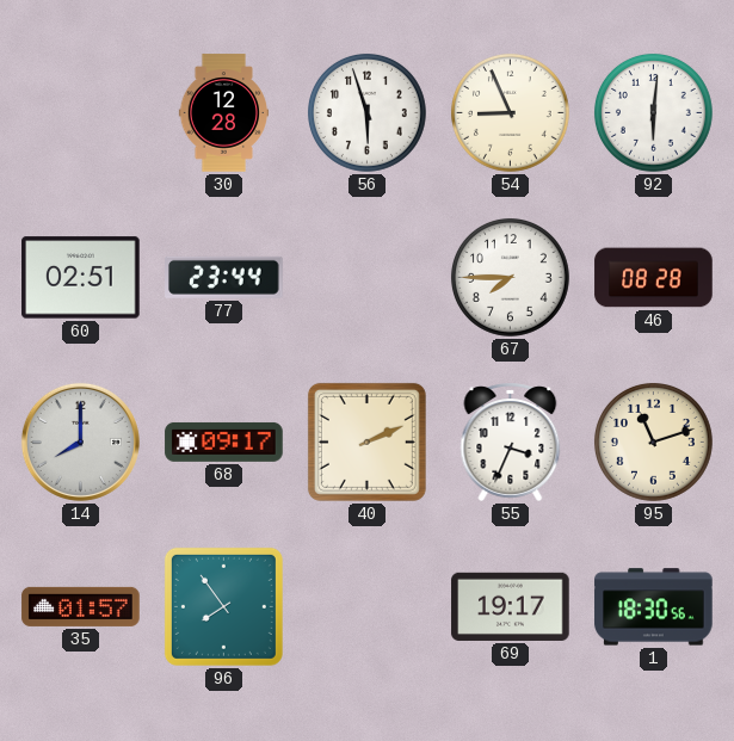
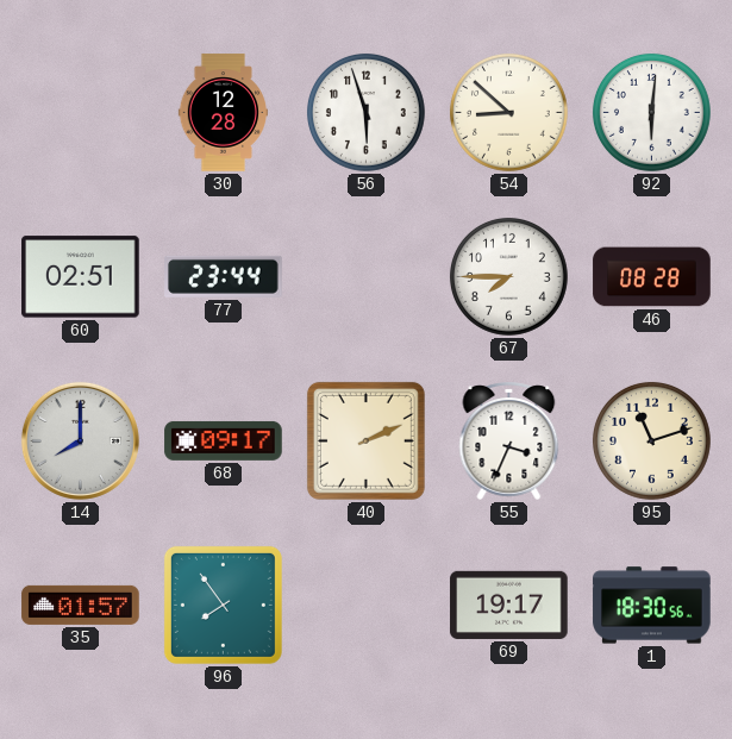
54: 8:56 -> 8:52
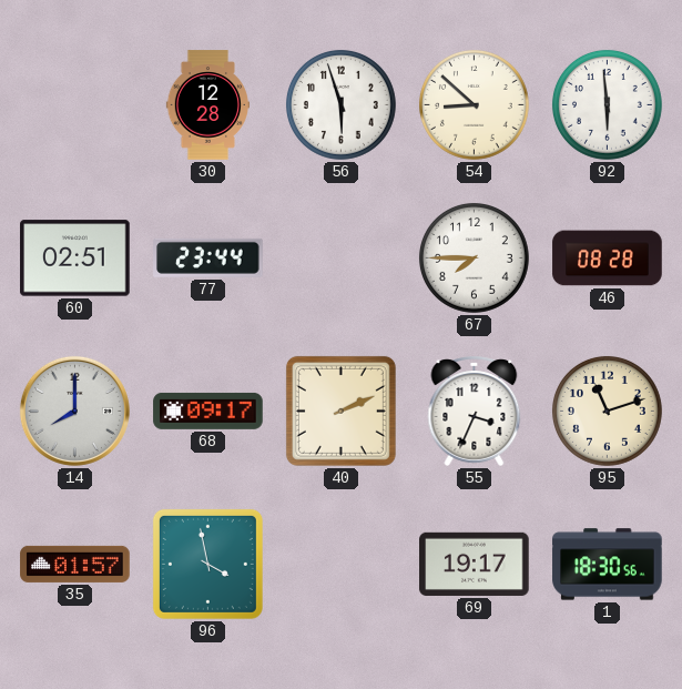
92: 6:01 -> 5:59
96: 7:54 -> 3:58
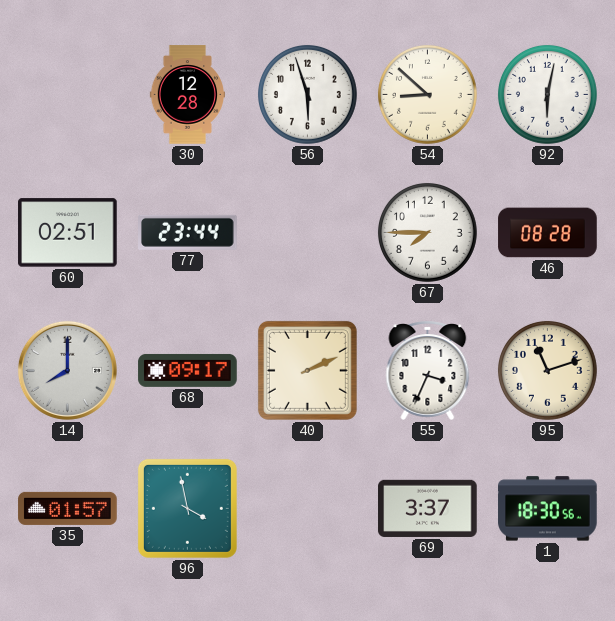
92: 5:59 -> 6:02
69: 19:17 -> 3:37
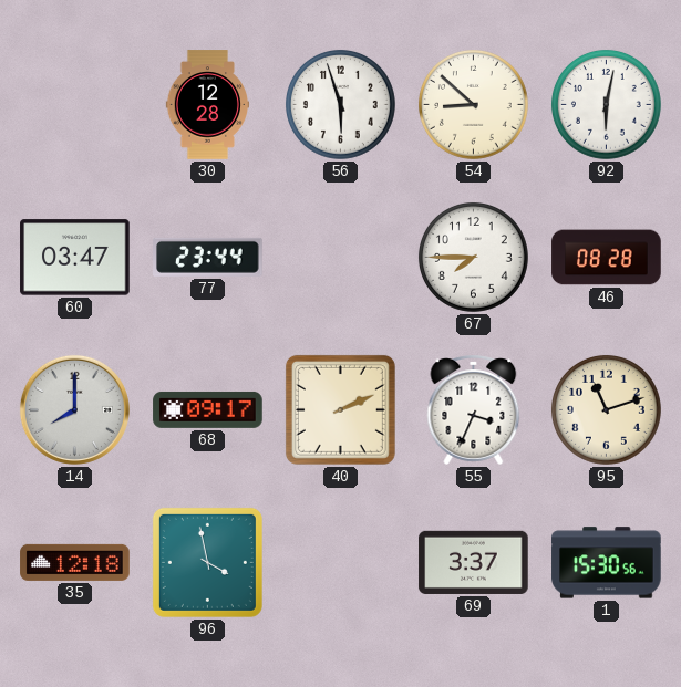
60: 02:51 -> 03:47
35: 01:57 -> 12:18
1: 18:30 -> 15:30
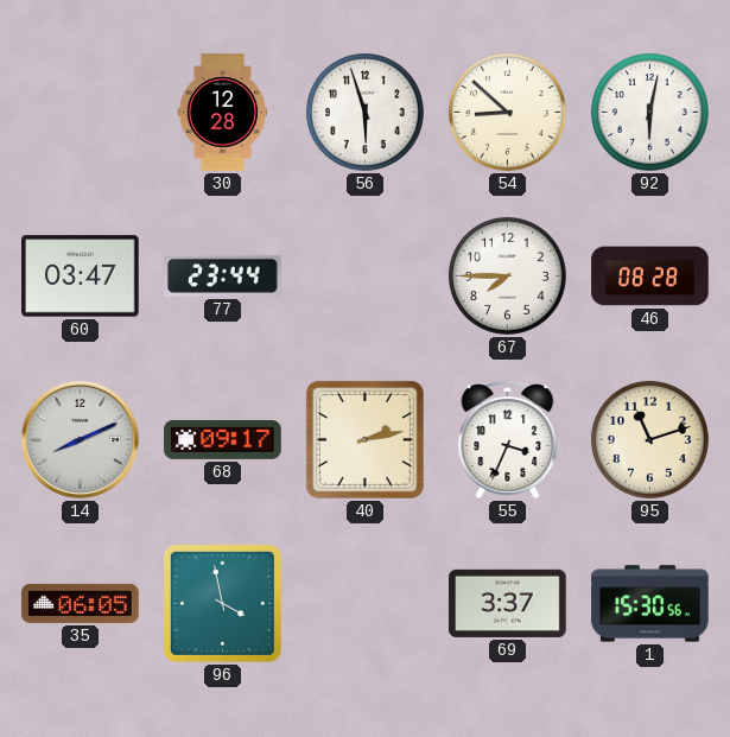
14: 8:00 -> 8:11
40: 2:11 -> 2:13
35: 12:18 -> 06:05
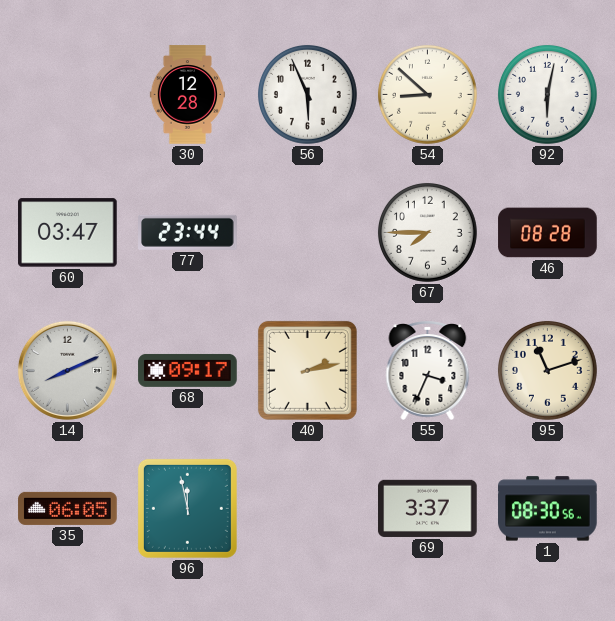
56: 5:57 -> 5:56
96: 3:58 -> 11:58
1: 15:30 -> 08:30
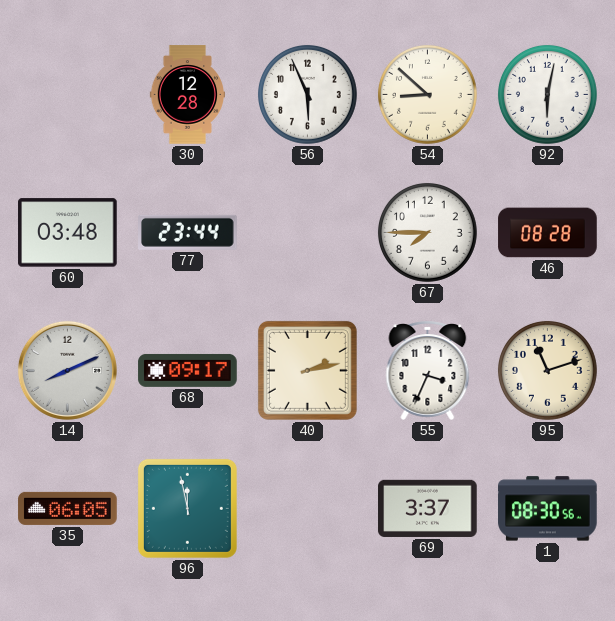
60: 03:47 -> 03:48
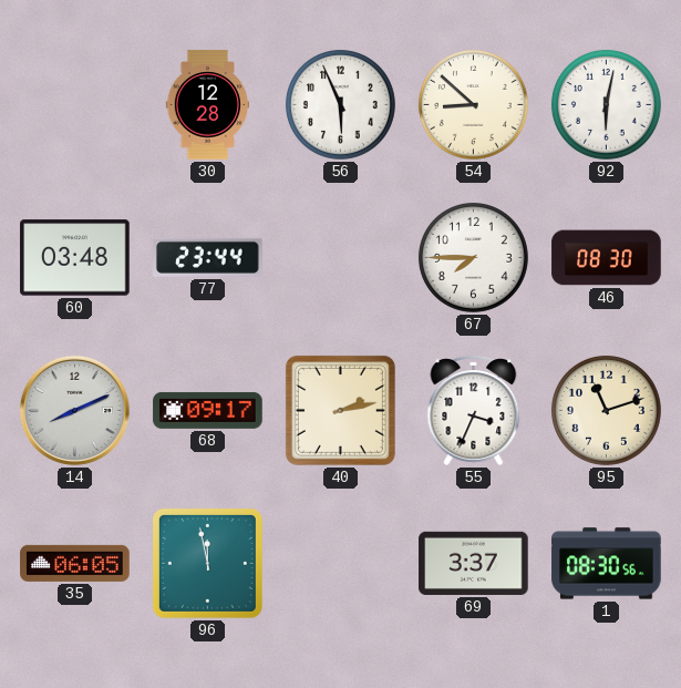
46: 08:28 -> 08:30
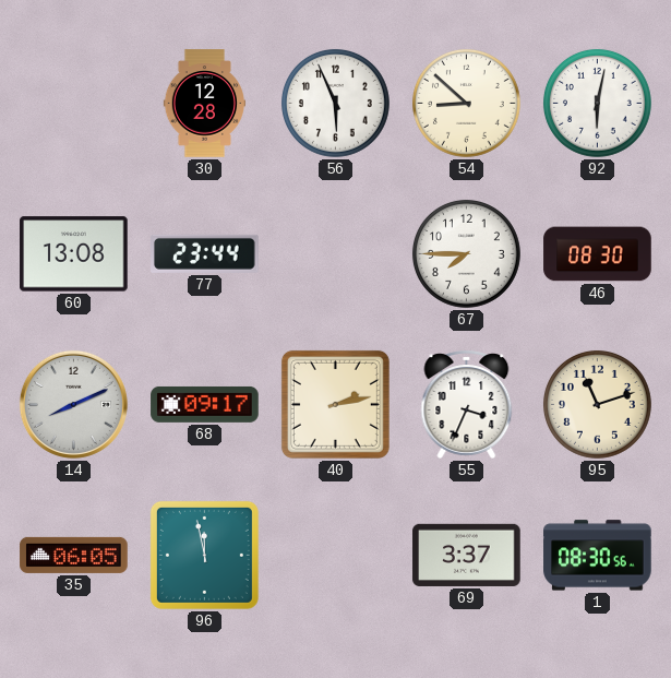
60: 03:48 -> 13:08
